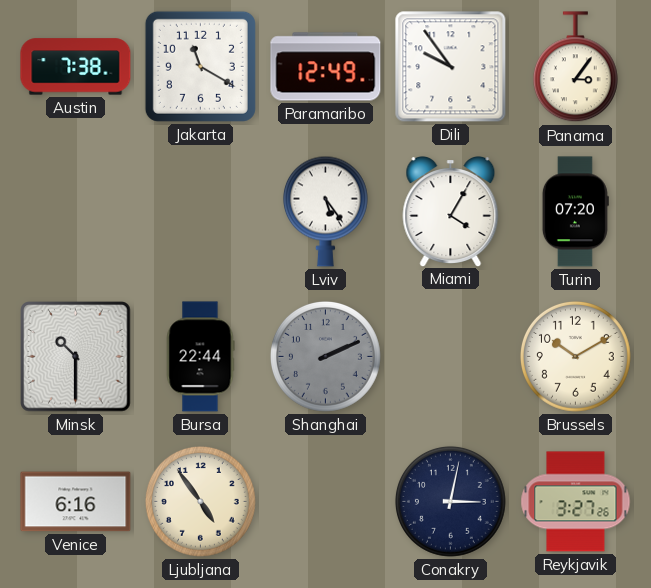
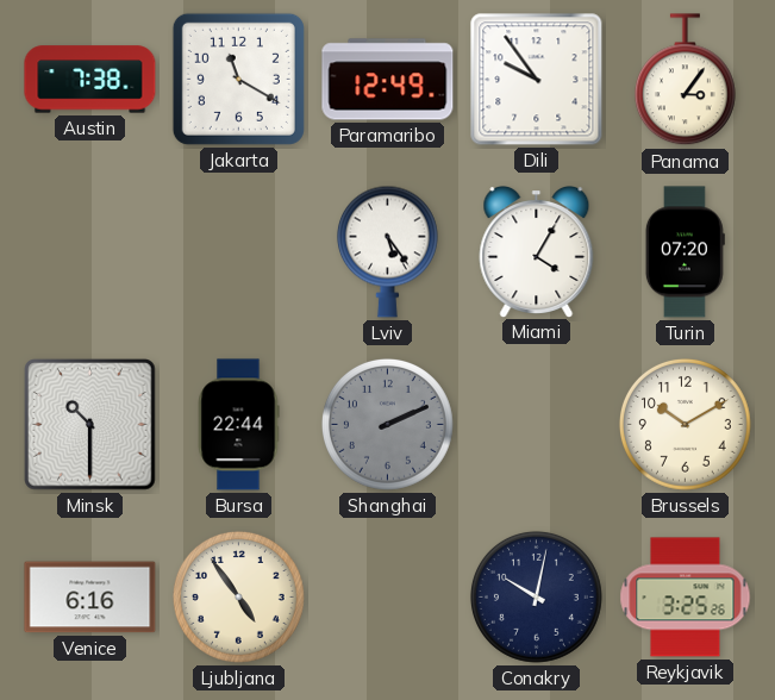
Conakry: 3:02 -> 10:02
Reykjavik: 3:27 -> 3:25
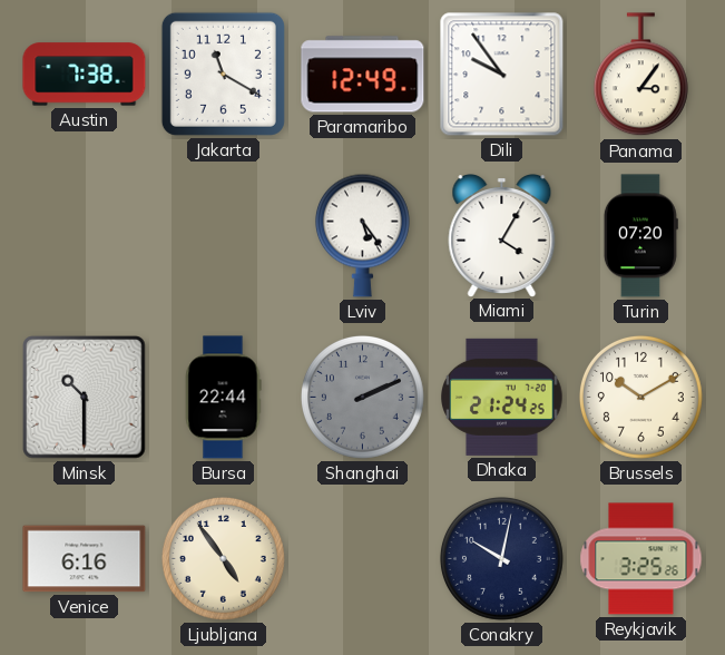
Dhaka: none -> 21:24
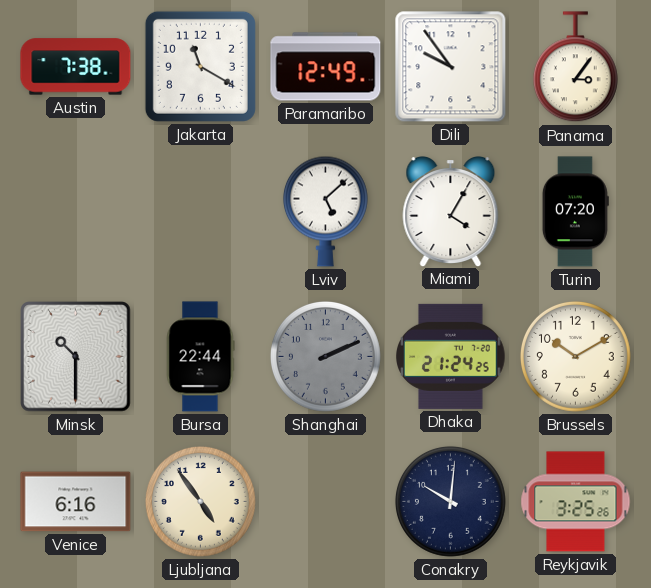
Lviv: 5:24 -> 5:08
Conakry: 10:02 -> 10:01
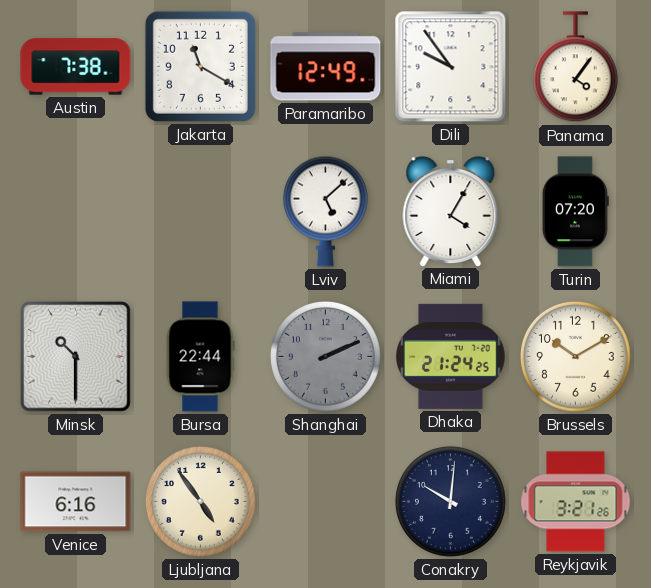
Panama: 3:06 -> 4:06
Reykjavik: 3:25 -> 3:21
